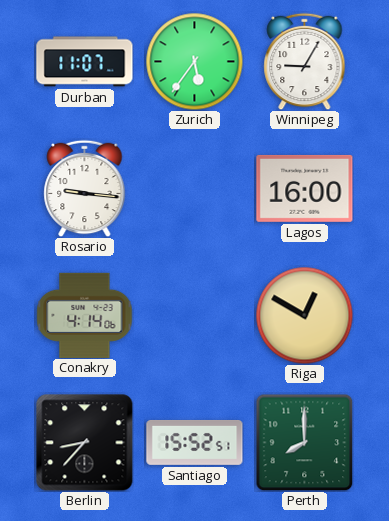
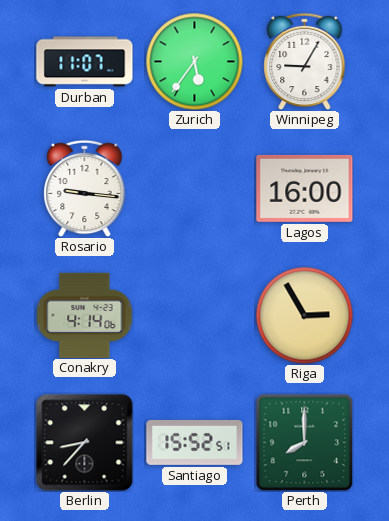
Riga: 12:50 -> 2:55
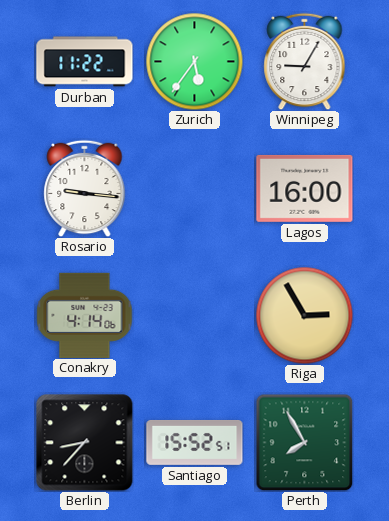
Durban: 11:07 -> 11:22
Perth: 8:00 -> 7:55
